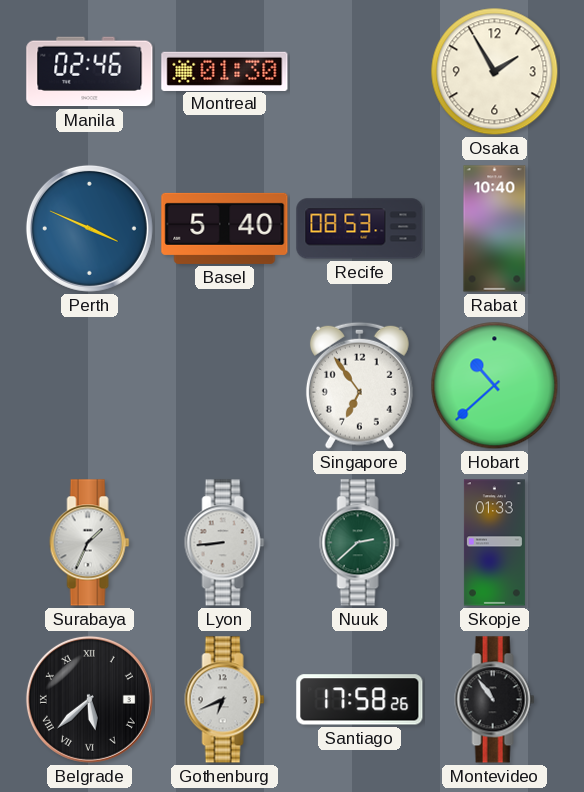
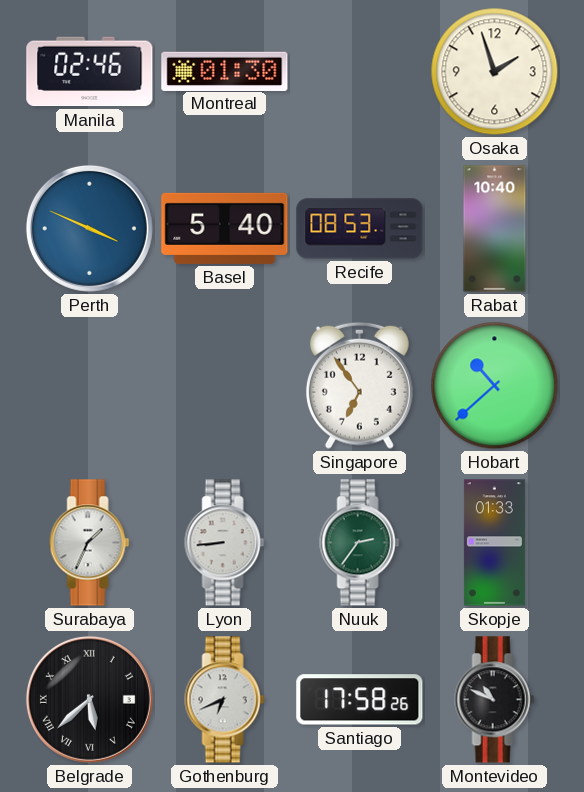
Osaka: 1:55 -> 1:57
Nuuk: 2:38 -> 2:36
Montevideo: 10:54 -> 10:49
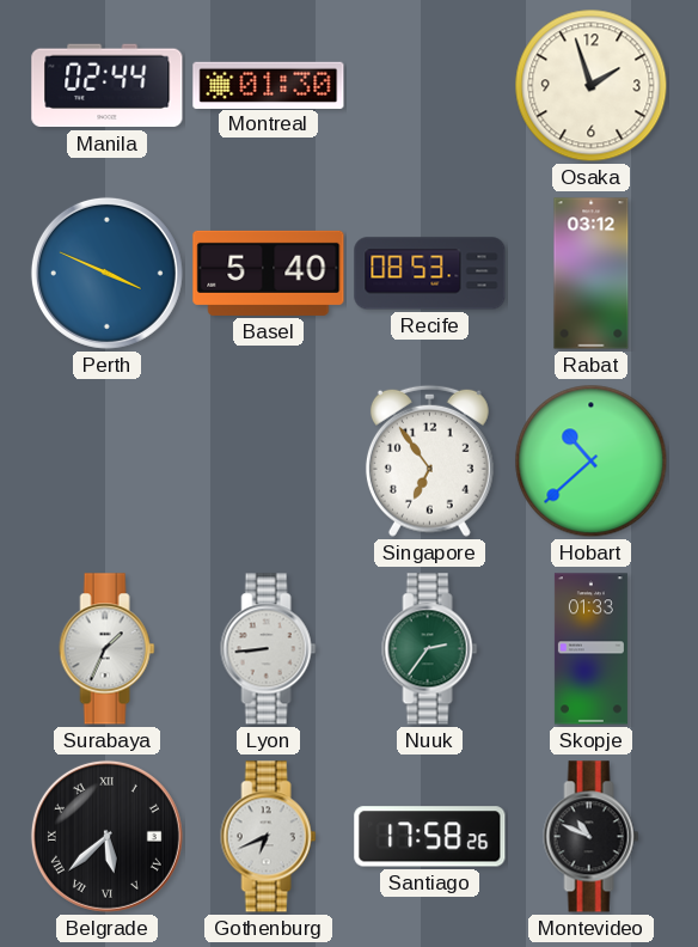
Manila: 02:46 -> 02:44
Rabat: 10:40 -> 03:12
